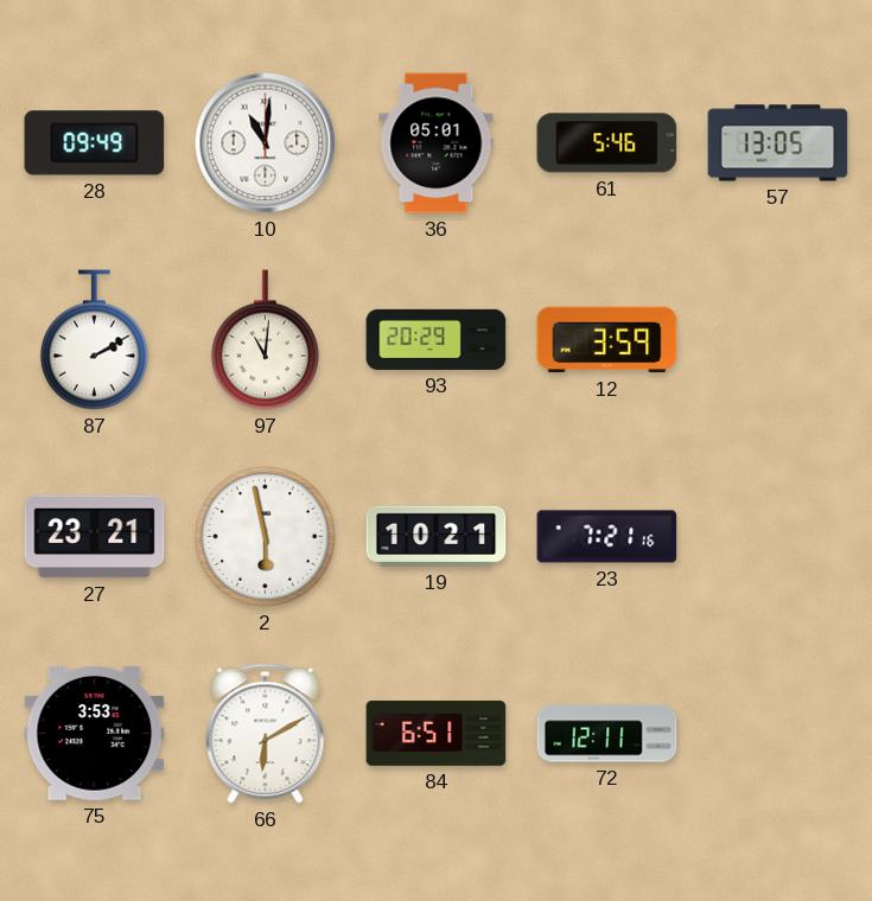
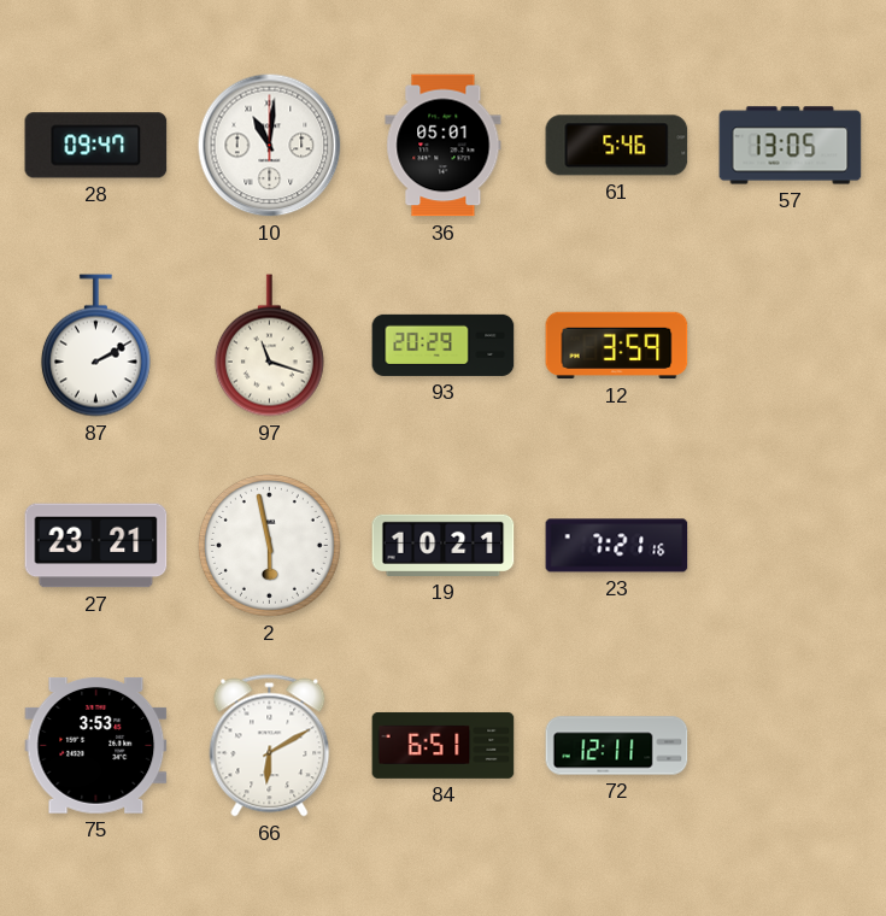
28: 09:49 -> 09:47
97: 11:01 -> 11:18
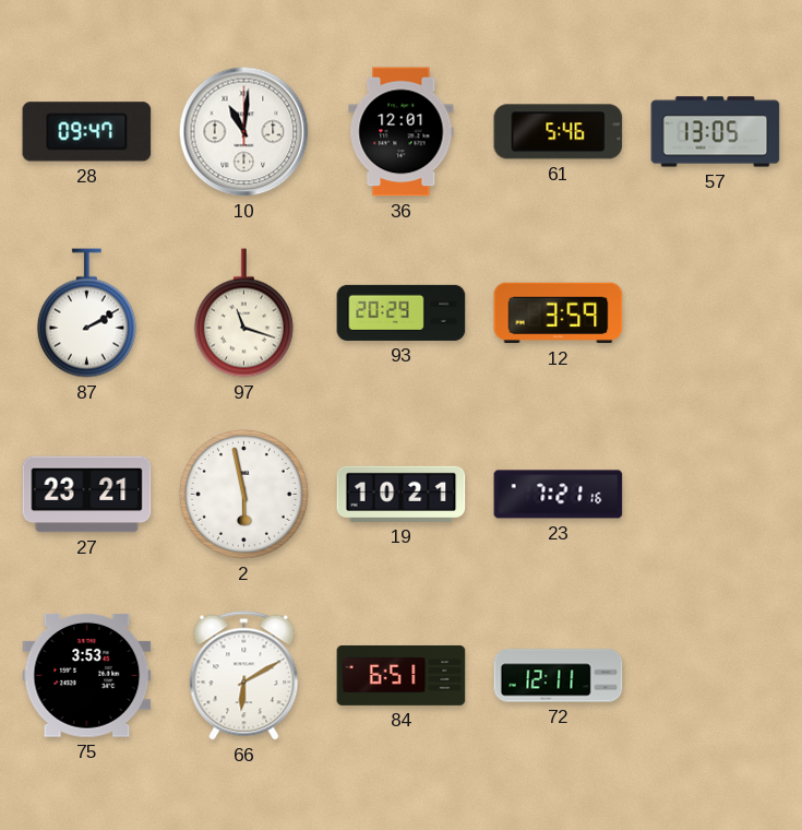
36: 05:01 -> 12:01
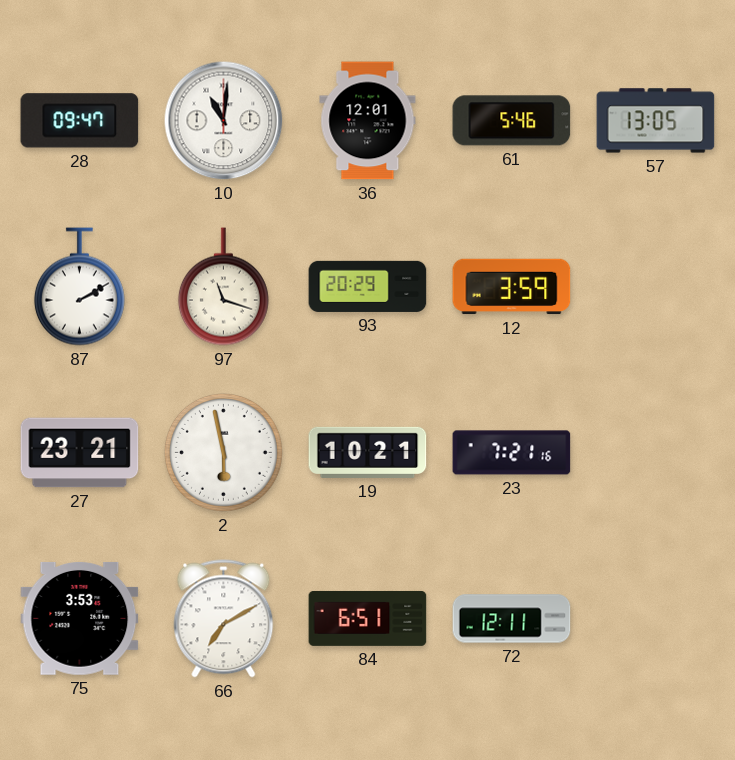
66: 6:10 -> 7:10
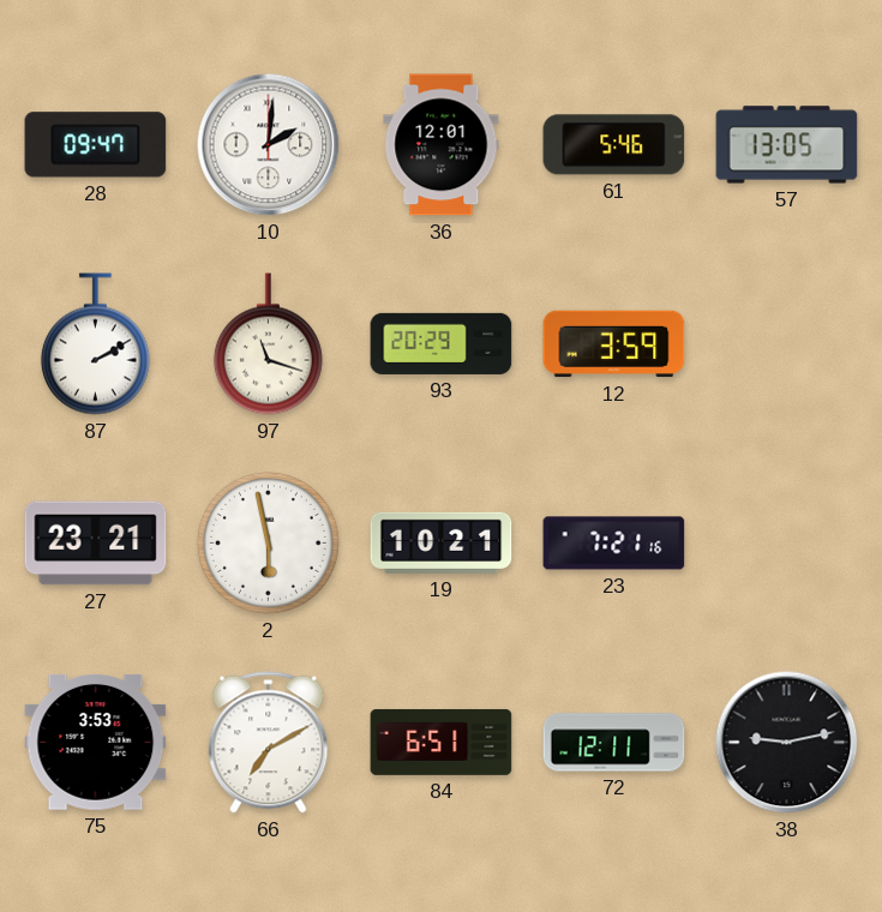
10: 11:01 -> 2:01
38: none -> 9:13
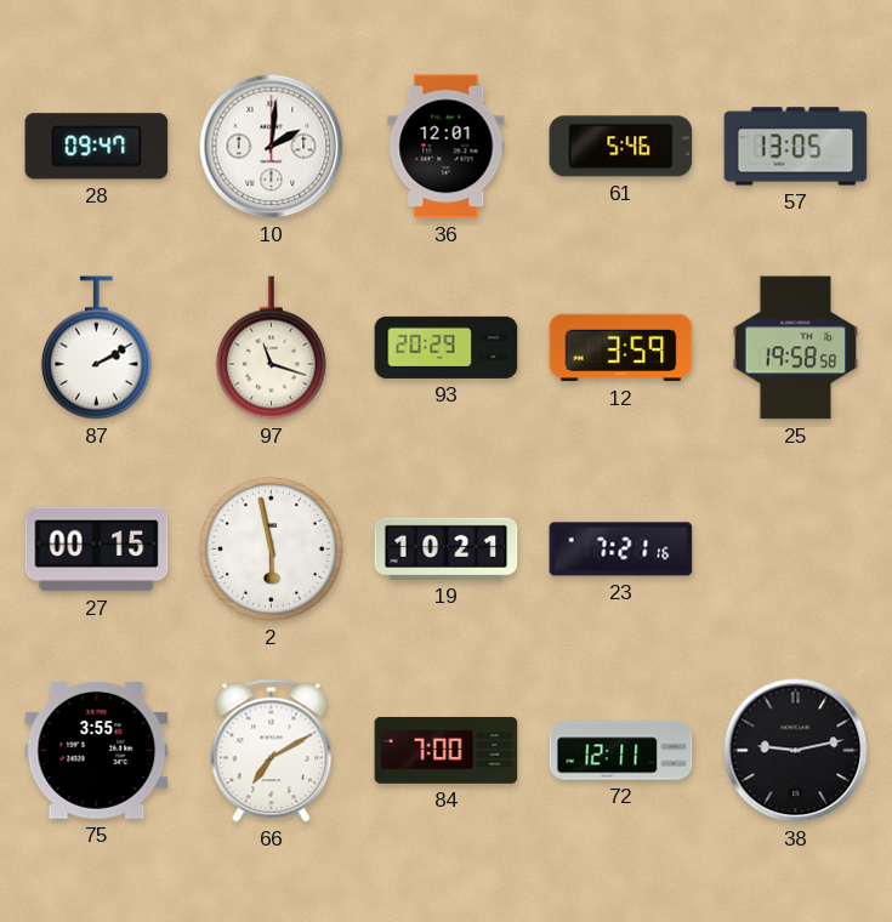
25: none -> 19:58
27: 23:21 -> 00:15
75: 3:53 -> 3:55
84: 6:51 -> 7:00
